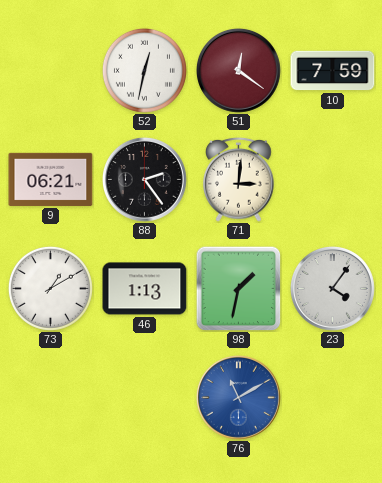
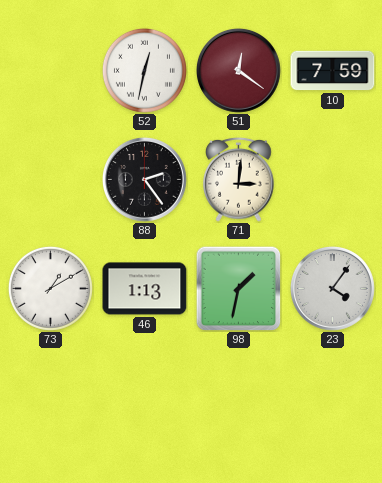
9: 06:21 -> none
76: 11:10 -> none
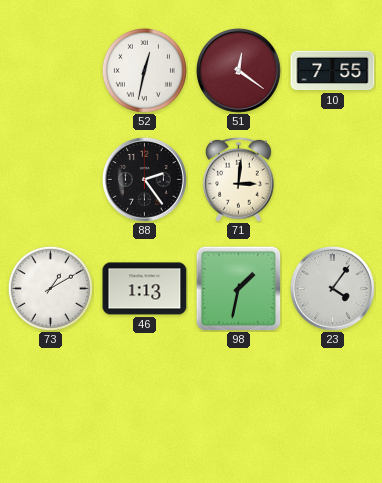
10: 7:59 -> 7:55
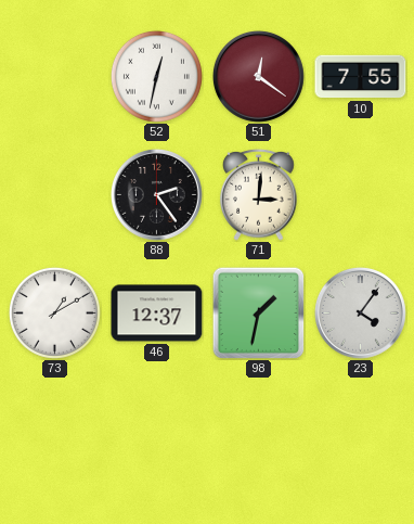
46: 1:13 -> 12:37
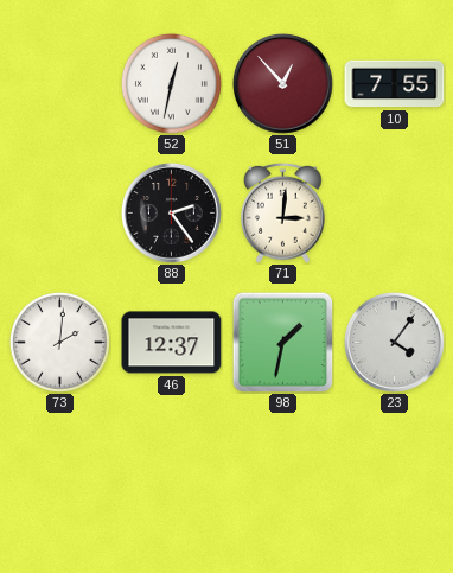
51: 12:21 -> 12:53
73: 1:10 -> 2:01
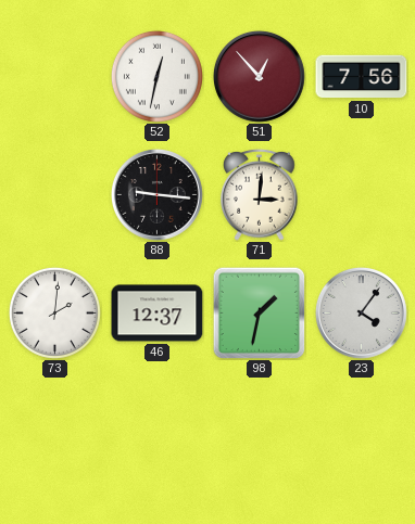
10: 7:55 -> 7:56
88: 2:24 -> 9:16
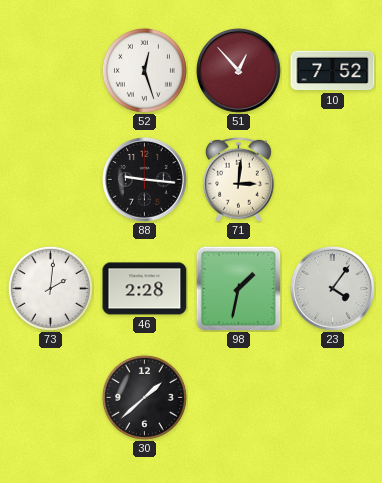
52: 12:32 -> 12:27
10: 7:56 -> 7:52
46: 12:37 -> 2:28
30: none -> 1:38
